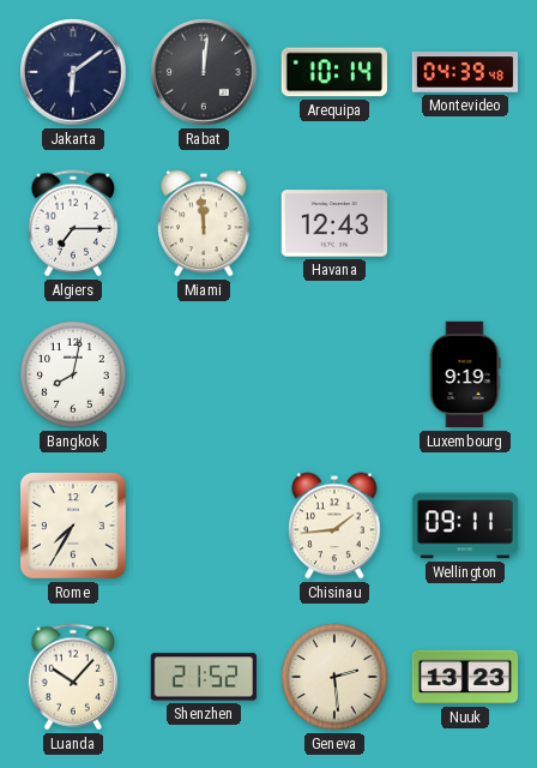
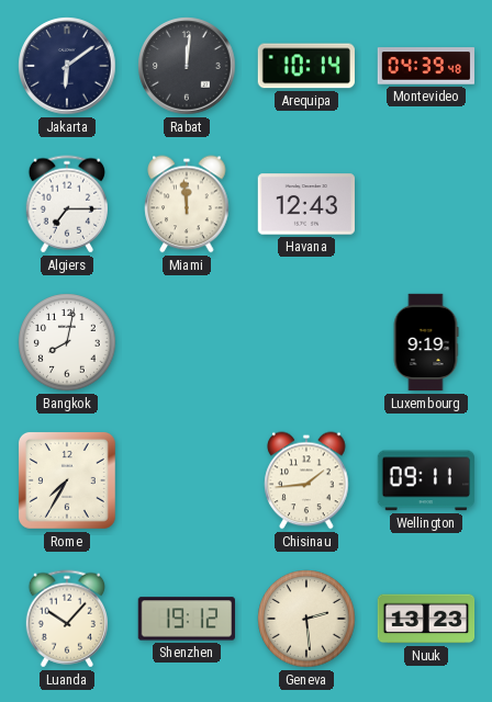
Shenzhen: 21:52 -> 19:12
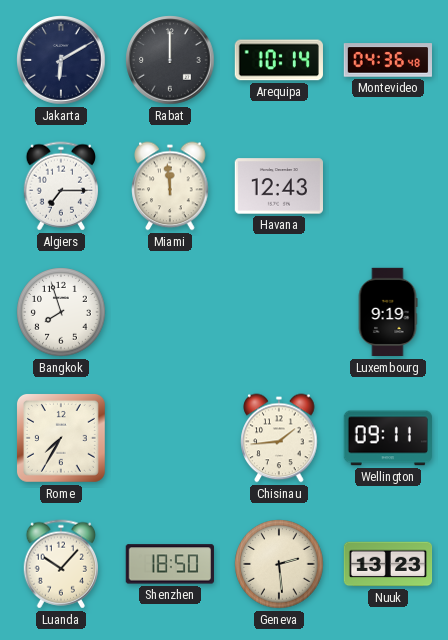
Jakarta: 6:09 -> 6:10
Rabat: 12:01 -> 12:00
Montevideo: 04:39 -> 04:36
Bangkok: 8:02 -> 7:57
Shenzhen: 19:12 -> 18:50
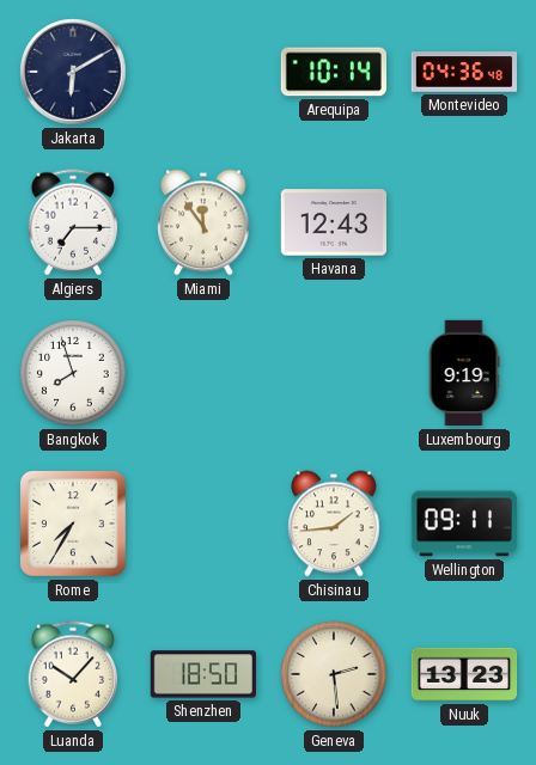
Rabat: 12:00 -> none
Miami: 11:59 -> 11:54
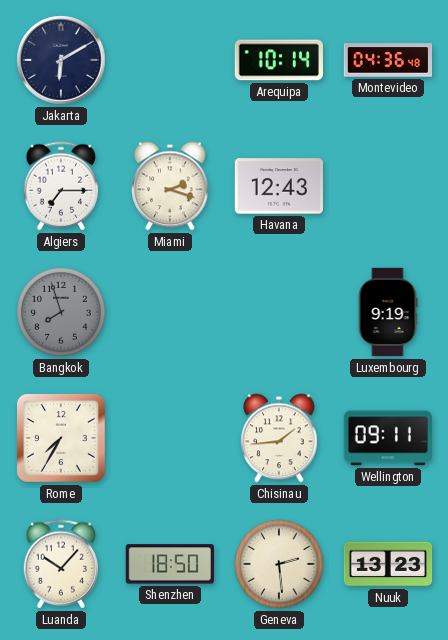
Miami: 11:54 -> 2:18
Bangkok dial: white -> grey
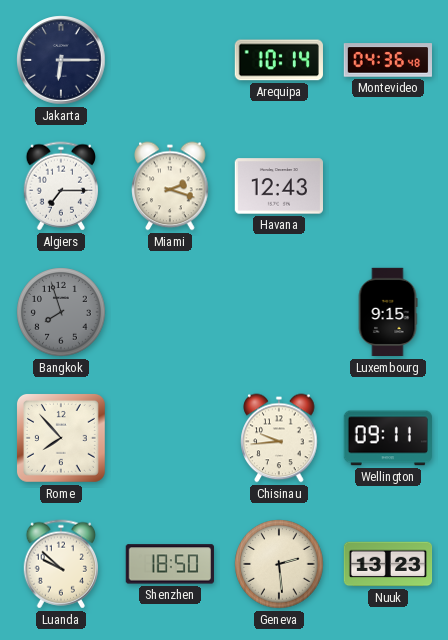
Jakarta: 6:10 -> 6:15
Luxembourg: 9:19 -> 9:15
Rome: 7:35 -> 7:53
Chisinau: 1:44 -> 9:44
Luanda: 10:07 -> 9:52
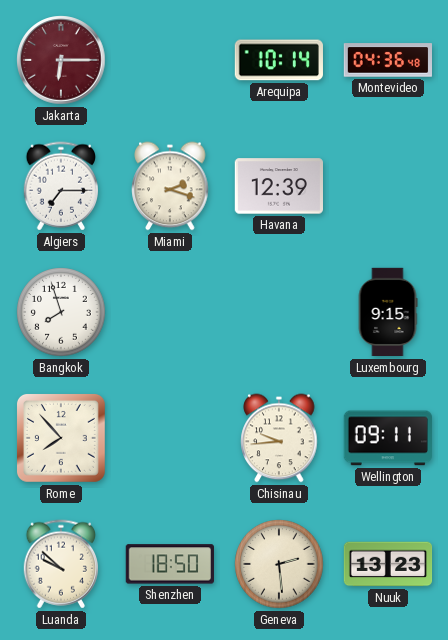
Jakarta dial: navy -> burgundy
Havana: 12:43 -> 12:39
Bangkok dial: grey -> white
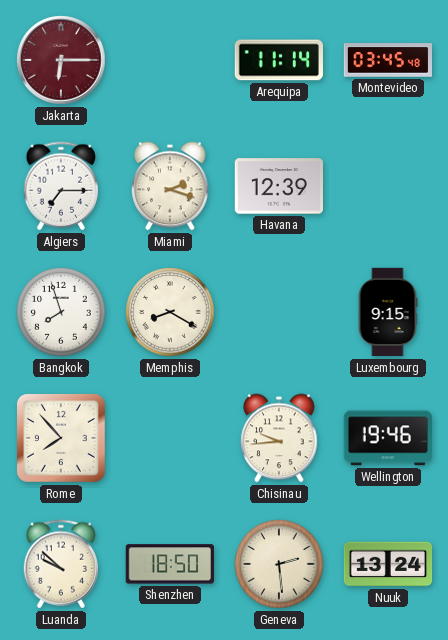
Arequipa: 10:14 -> 11:14
Montevideo: 04:36 -> 03:45
Memphis: none -> 8:20
Wellington: 09:11 -> 19:46
Nuuk: 13:23 -> 13:24
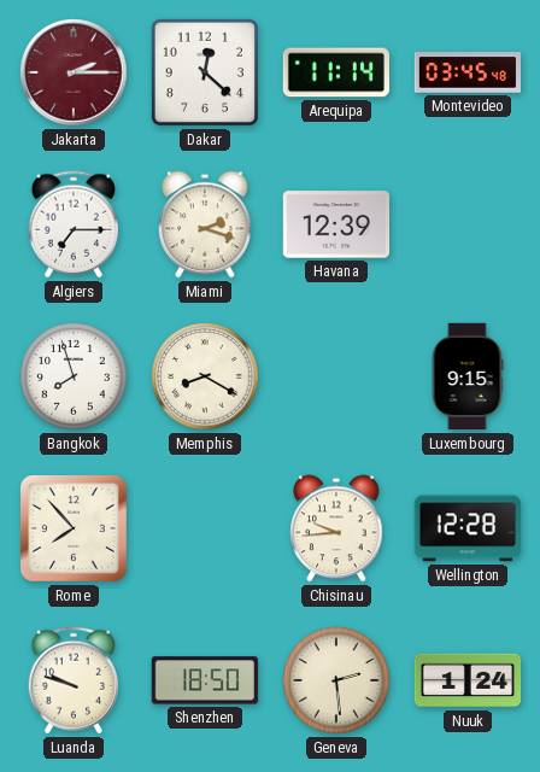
Jakarta: 6:15 -> 2:15
Dakar: none -> 12:22
Wellington: 19:46 -> 12:28
Luanda: 9:52 -> 9:48
Nuuk: 13:24 -> 1:24
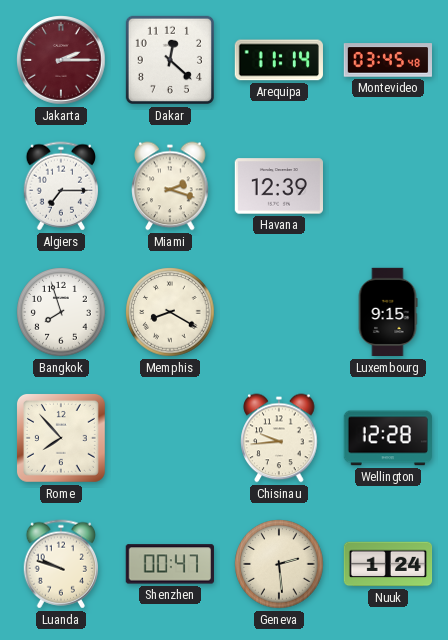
Shenzhen: 18:50 -> 00:47
